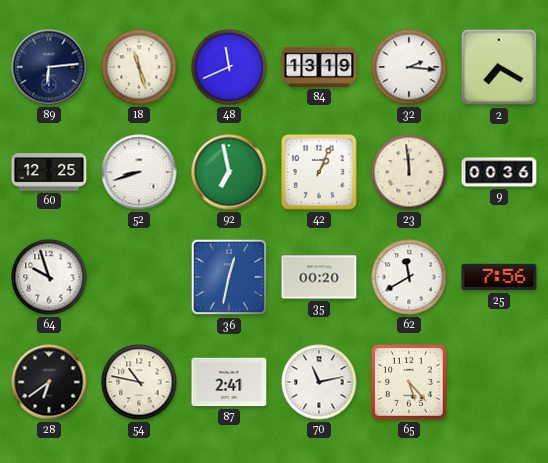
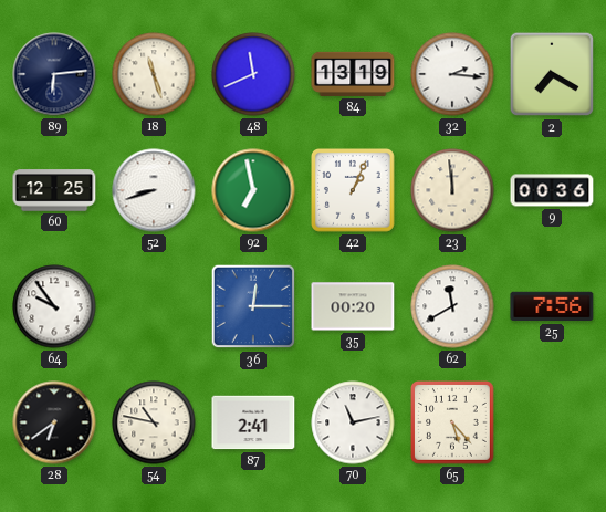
64: 9:57 -> 9:54
36: 12:32 -> 12:15
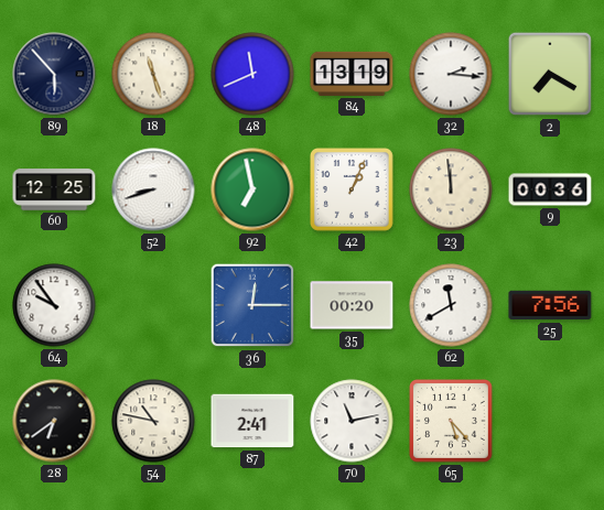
89: 6:14 -> 5:53
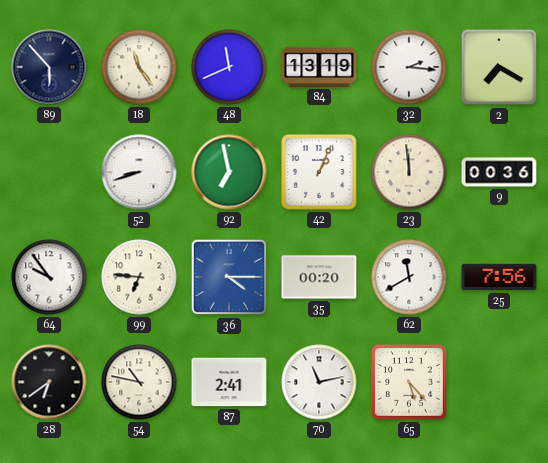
18: 11:27 -> 11:24
60: 12:25 -> none
99: none -> 6:46
36: 12:15 -> 4:15
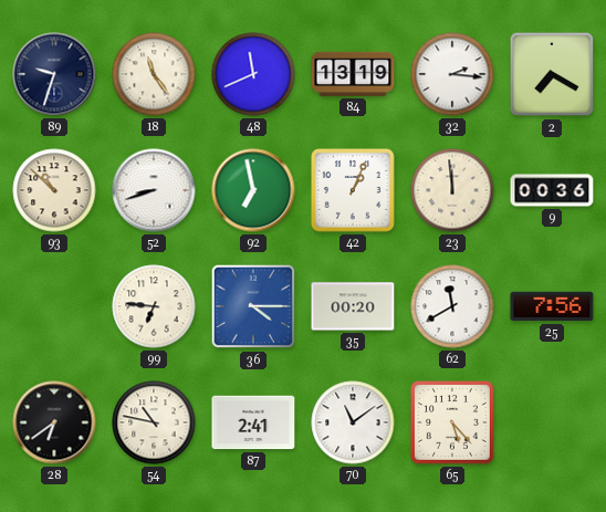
89: 5:53 -> 9:33
93: none -> 10:52
64: 9:54 -> none
70: 11:13 -> 11:09
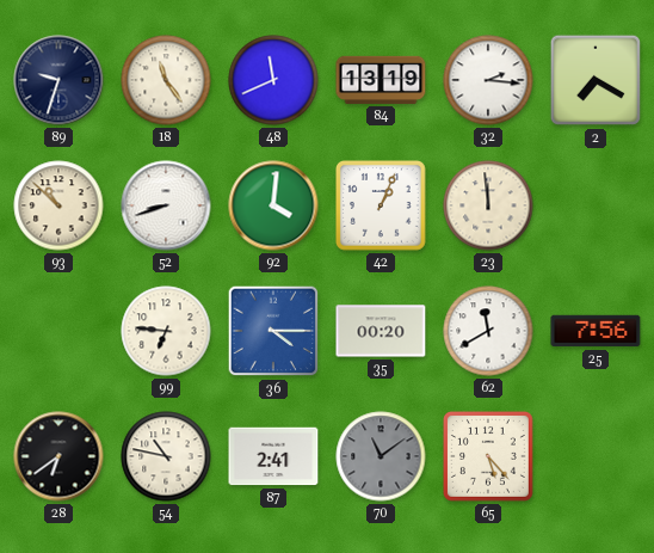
92: 6:58 -> 4:01
9: 00:36 -> none
70 dial: white -> grey
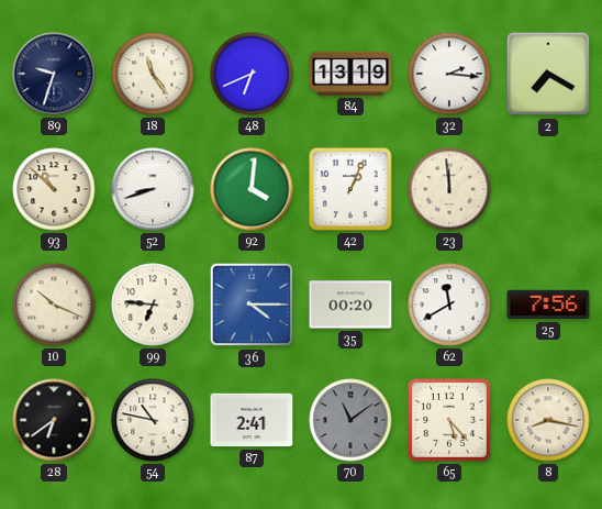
48: 11:41 -> 6:41
10: none -> 10:19
8: none -> 8:17
